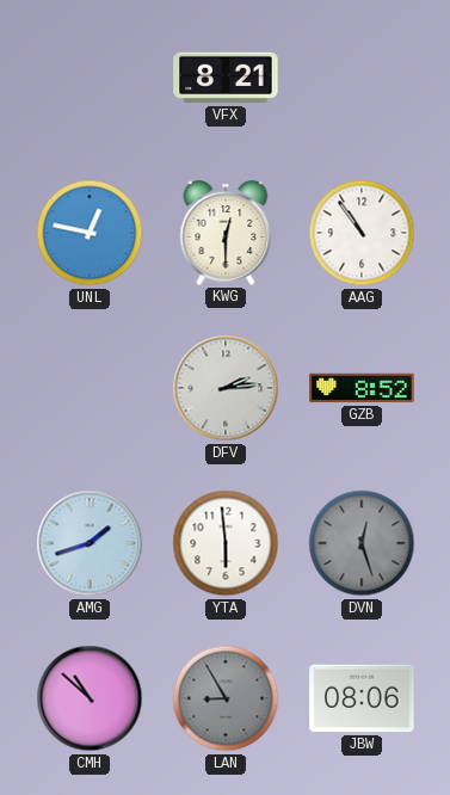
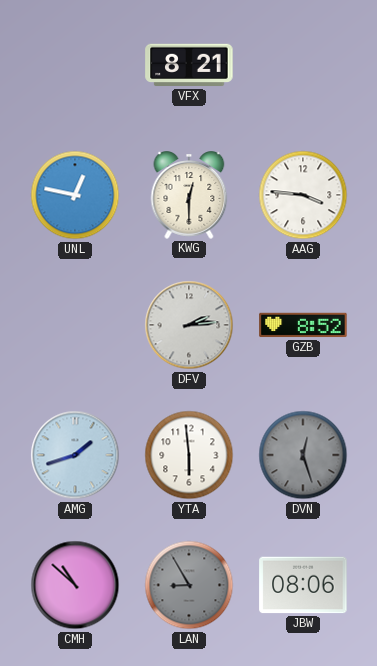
AAG: 10:54 -> 3:46
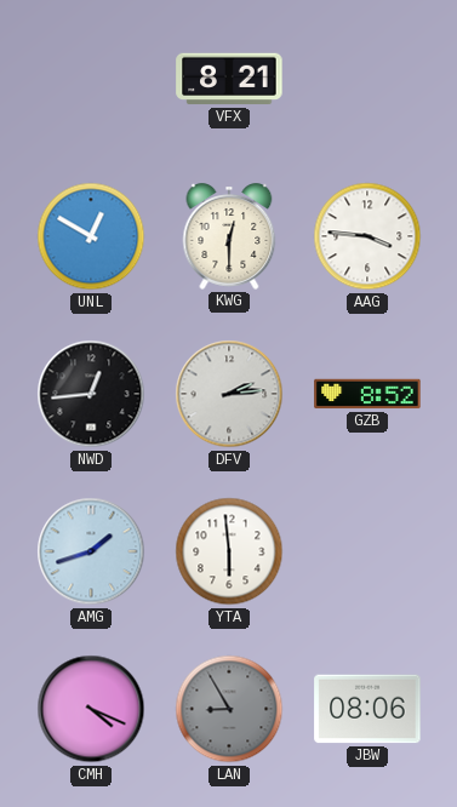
UNL: 12:47 -> 12:50
NWD: none -> 12:44
DVN: 12:27 -> none
CMH: 10:52 -> 4:19
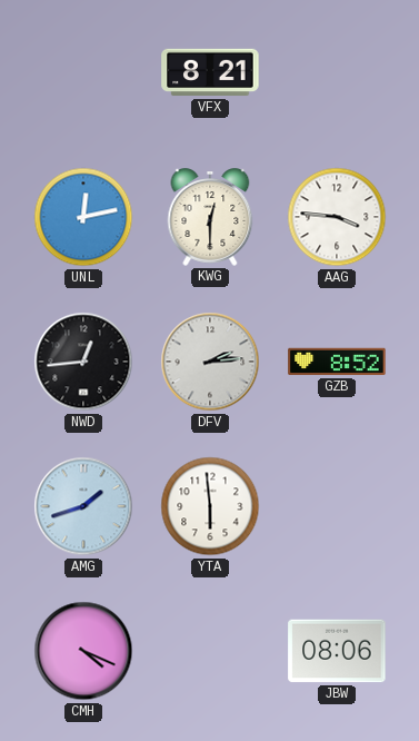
UNL: 12:50 -> 12:13
LAN: 8:55 -> none
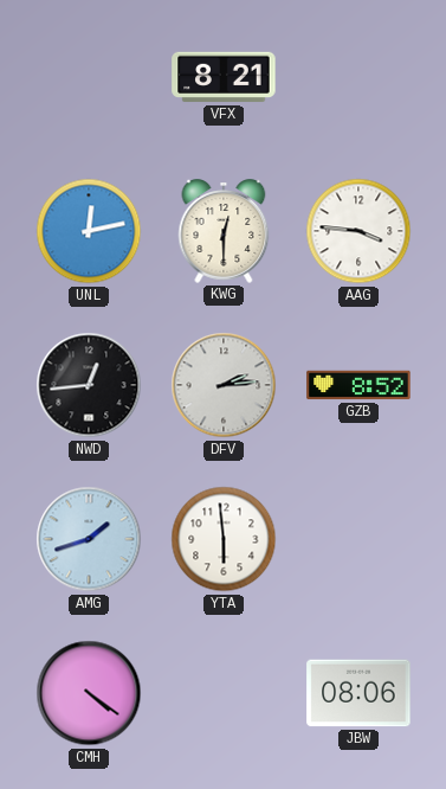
CMH: 4:19 -> 4:21
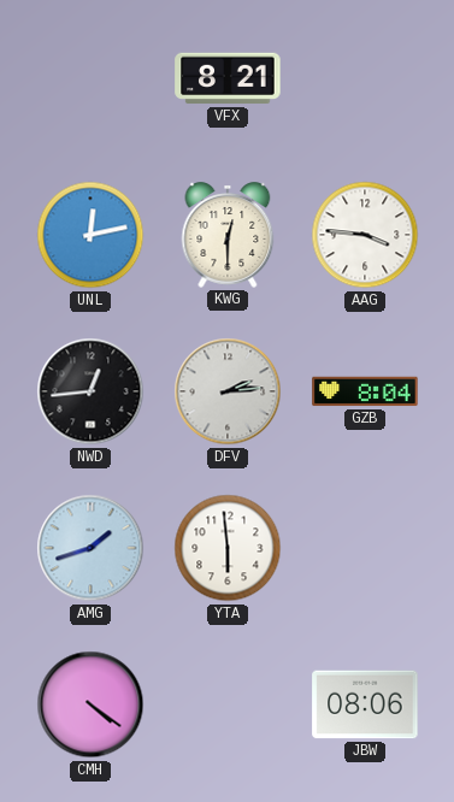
GZB: 8:52 -> 8:04
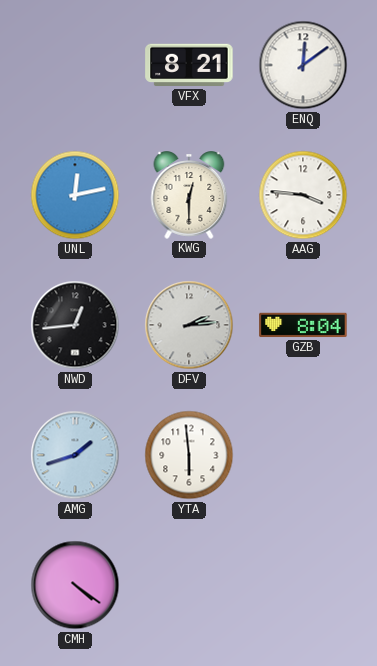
ENQ: none -> 12:09
JBW: 08:06 -> none
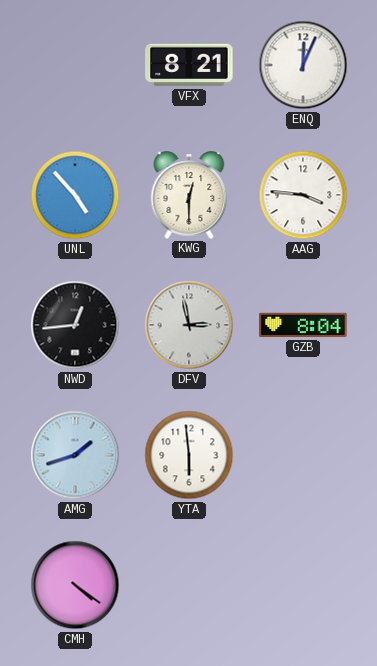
ENQ: 12:09 -> 12:04
UNL: 12:13 -> 4:53
DFV: 2:14 -> 2:58
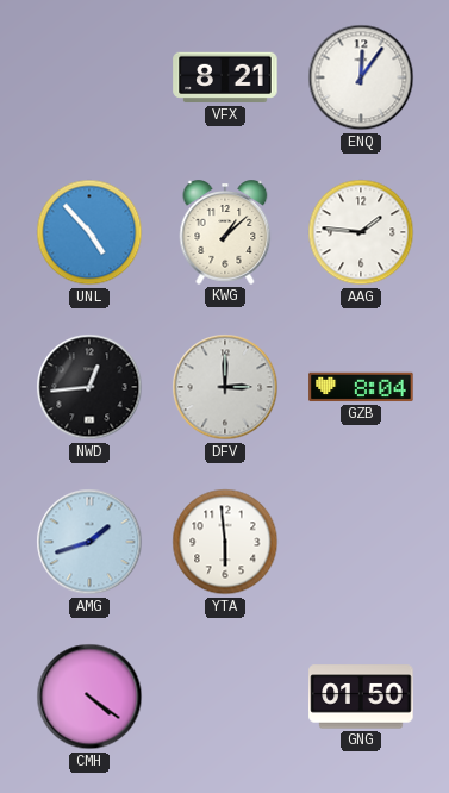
ENQ: 12:04 -> 12:06
KWG: 12:30 -> 1:08
AAG: 3:46 -> 1:46
DFV: 2:58 -> 3:00
GNG: none -> 01:50
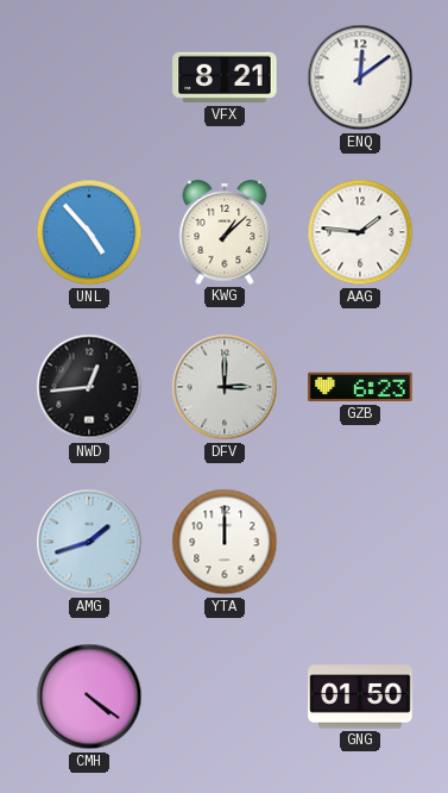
ENQ: 12:06 -> 12:09
GZB: 8:04 -> 6:23
YTA: 5:59 -> 12:00
